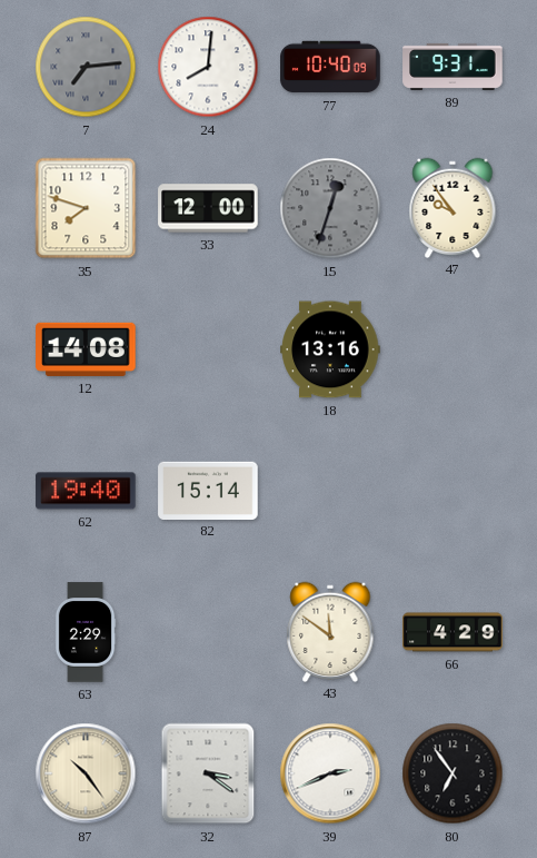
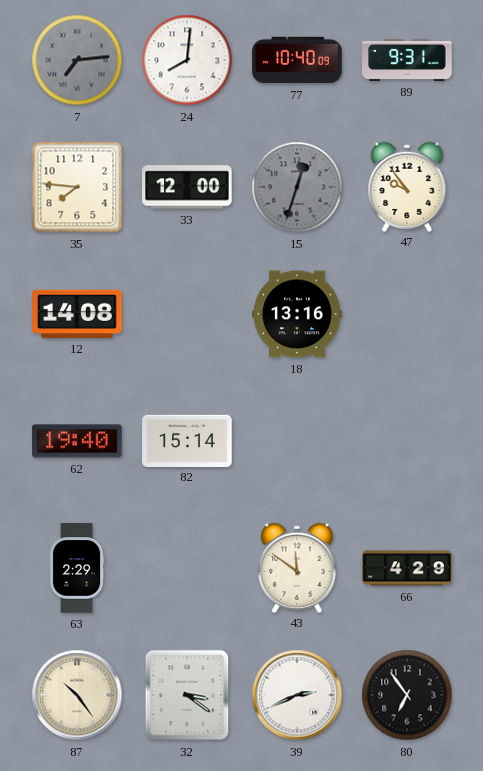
35: 7:48 -> 7:46
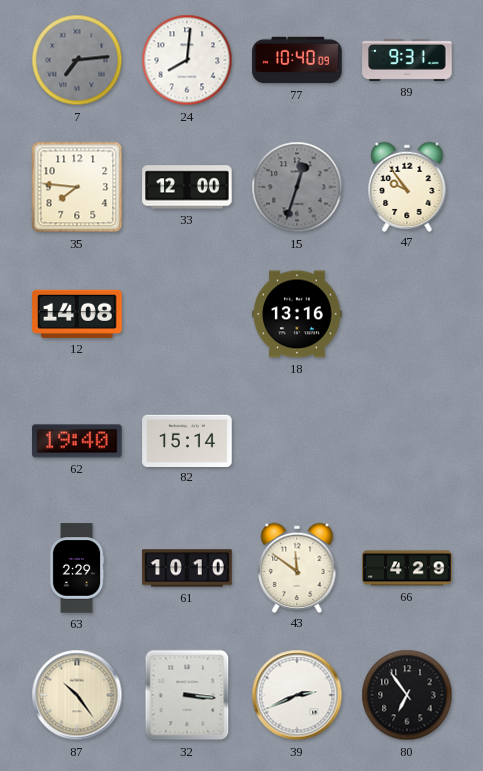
61: none -> 10:10
32: 3:21 -> 3:16
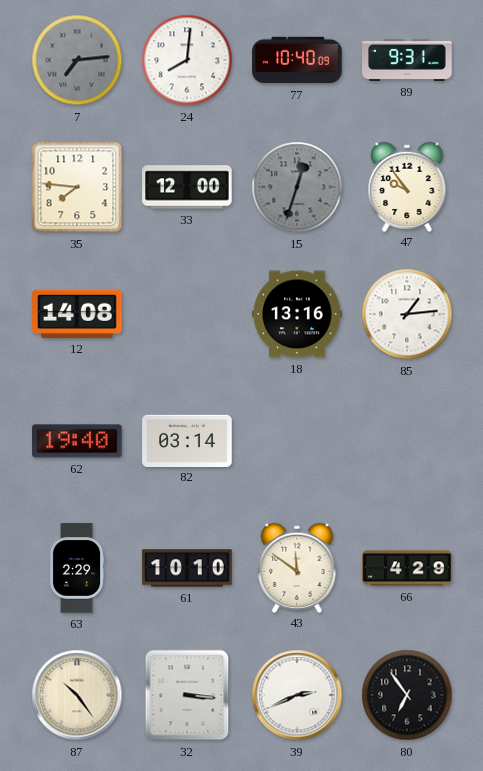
85: none -> 1:14
82: 15:14 -> 03:14
